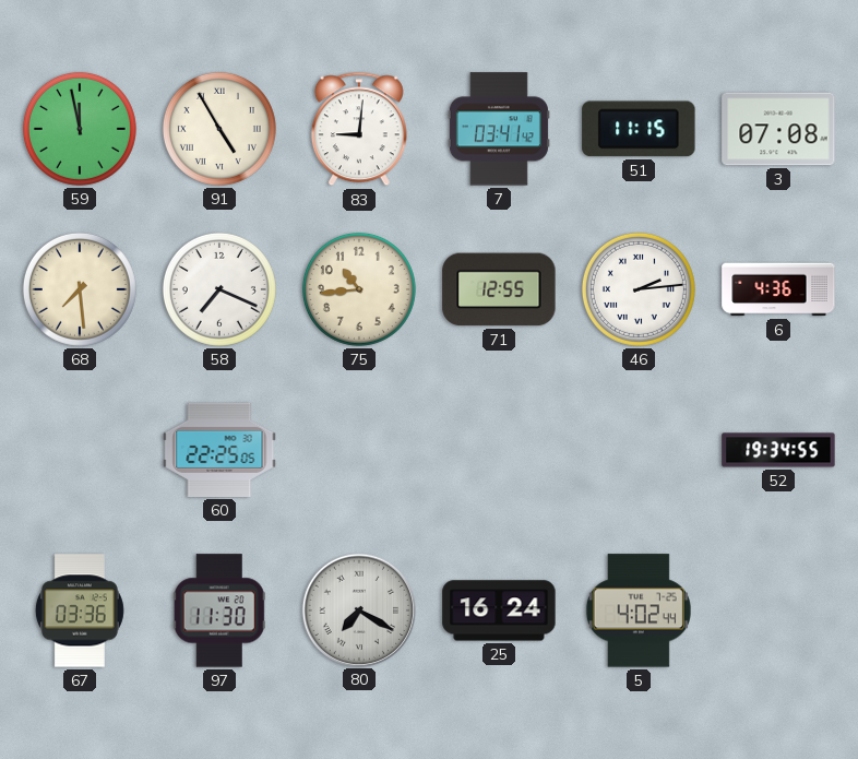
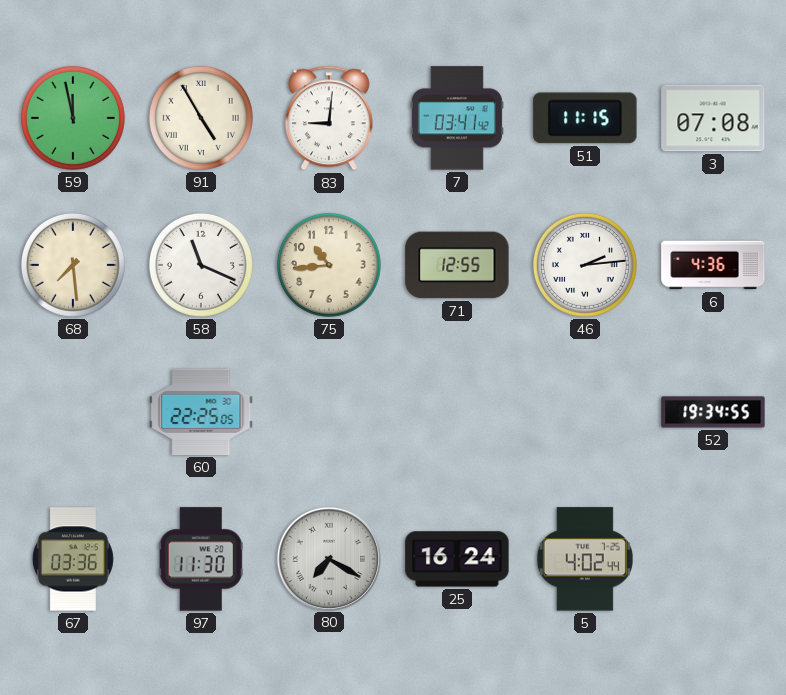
58: 7:19 -> 11:19
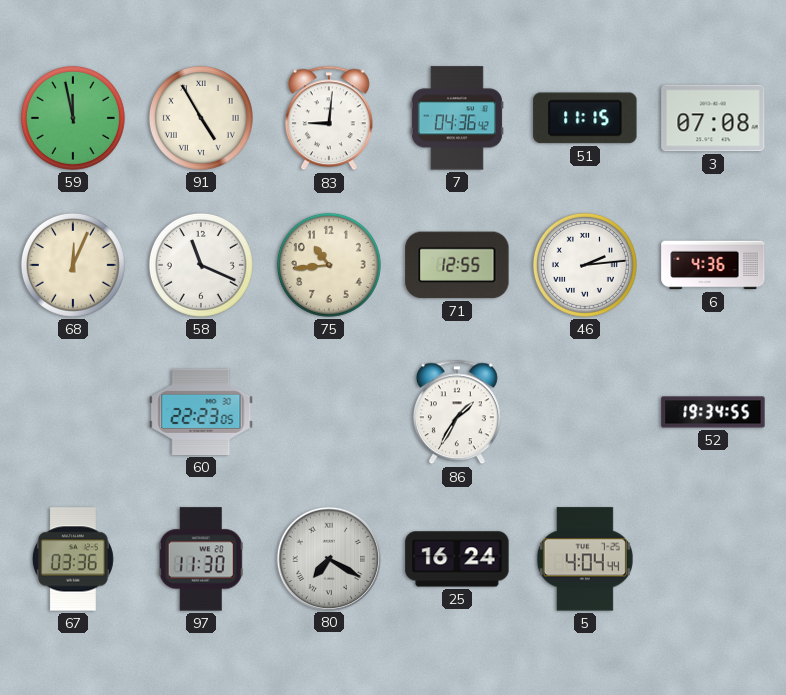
7: 03:41 -> 04:36
68: 7:29 -> 12:04
60: 22:25 -> 22:23
86: none -> 1:35
5: 4:02 -> 4:04
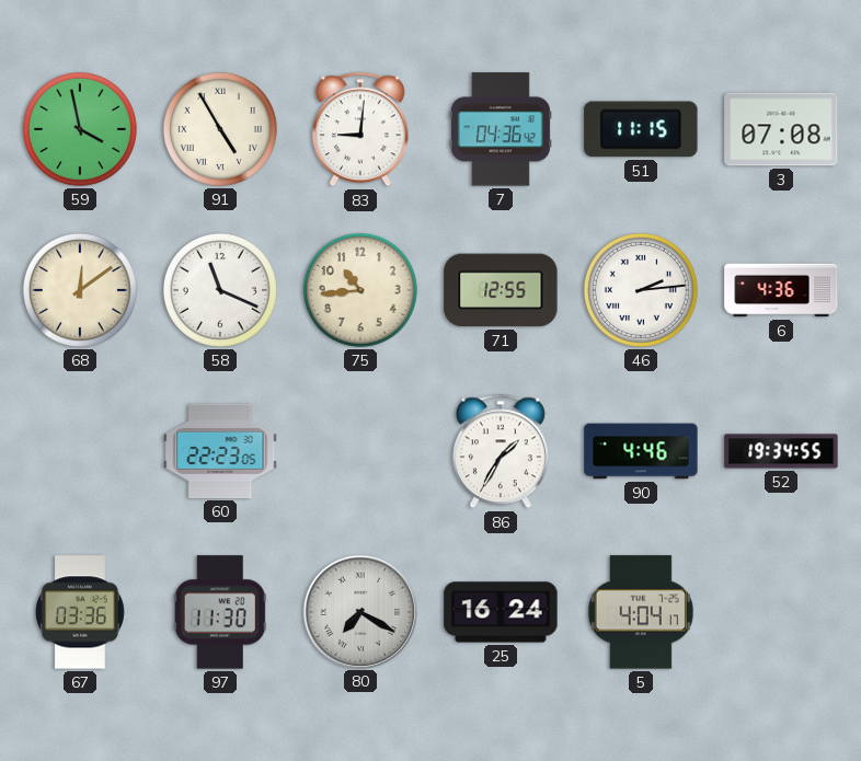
59: 11:58 -> 3:58
68: 12:04 -> 12:09
90: none -> 4:46
5: 4:04:44 -> 4:04:17
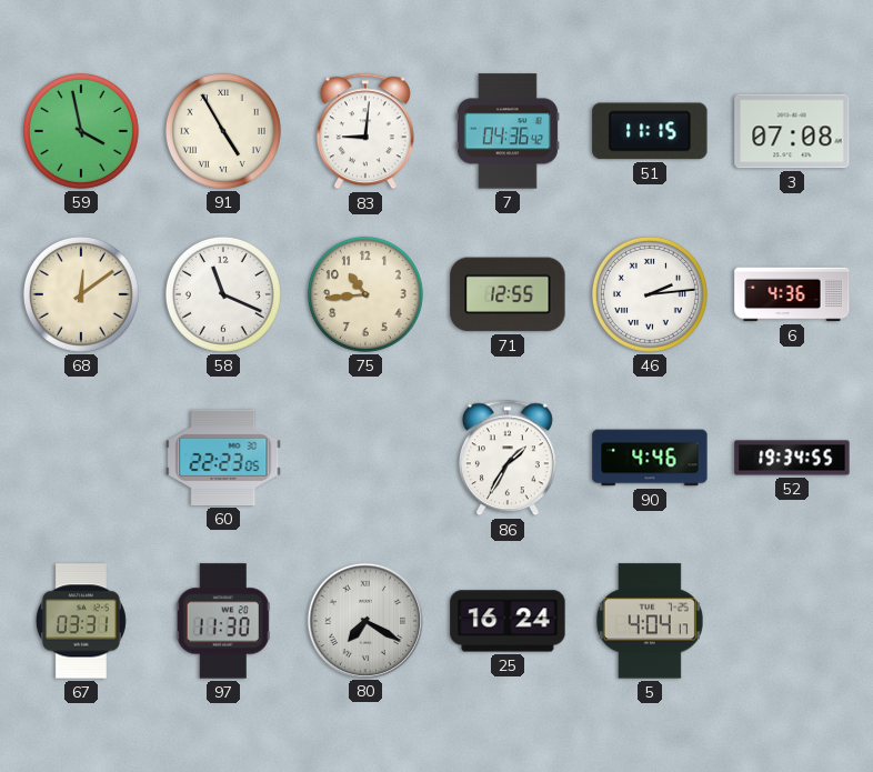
67: 03:36 -> 03:31
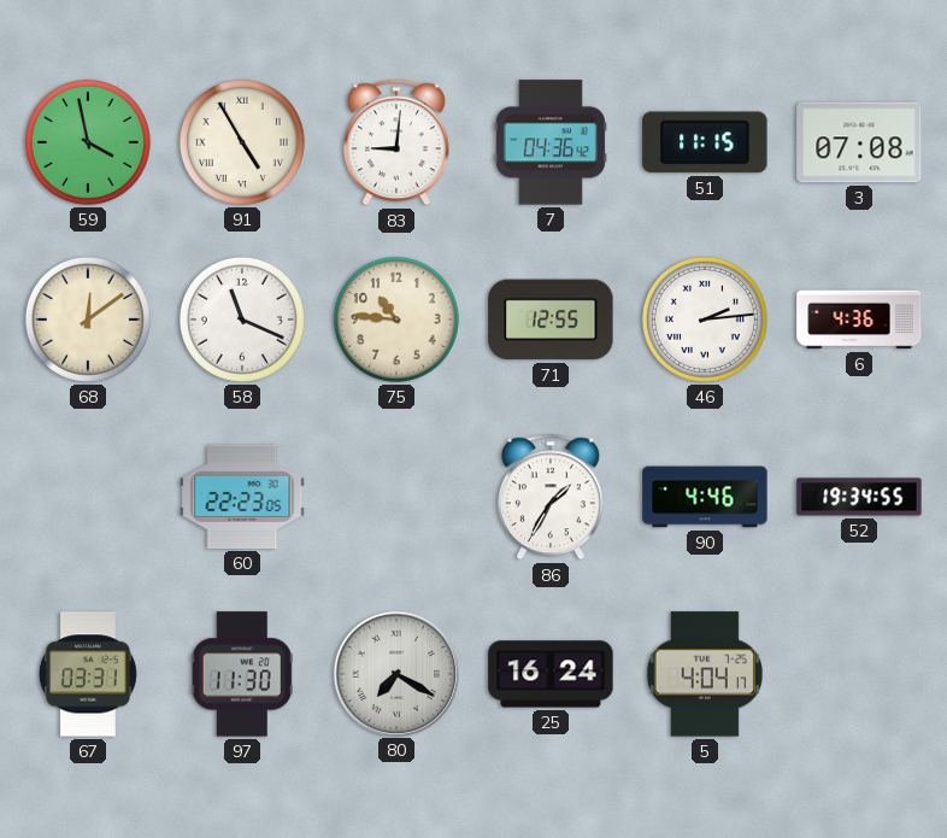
75: 10:44 -> 10:46
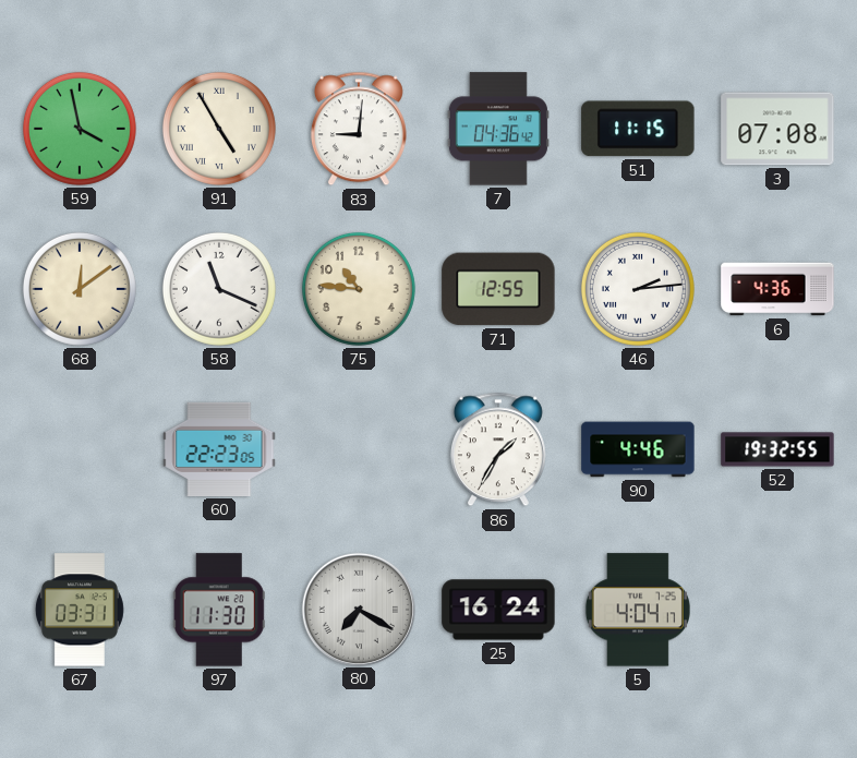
52: 19:34 -> 19:32
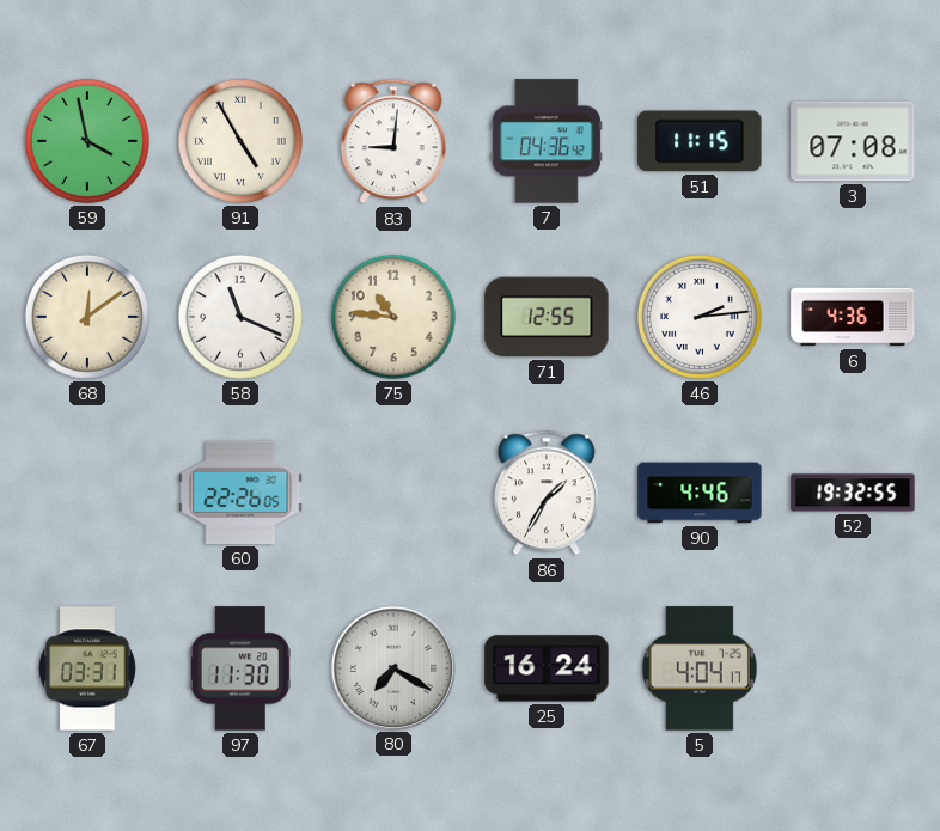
60: 22:23 -> 22:26
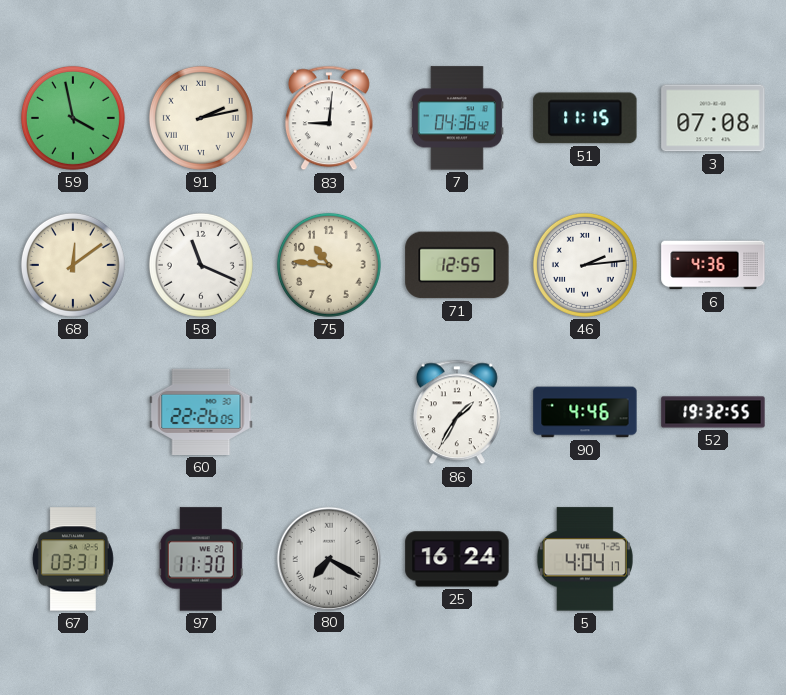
91: 4:55 -> 2:13
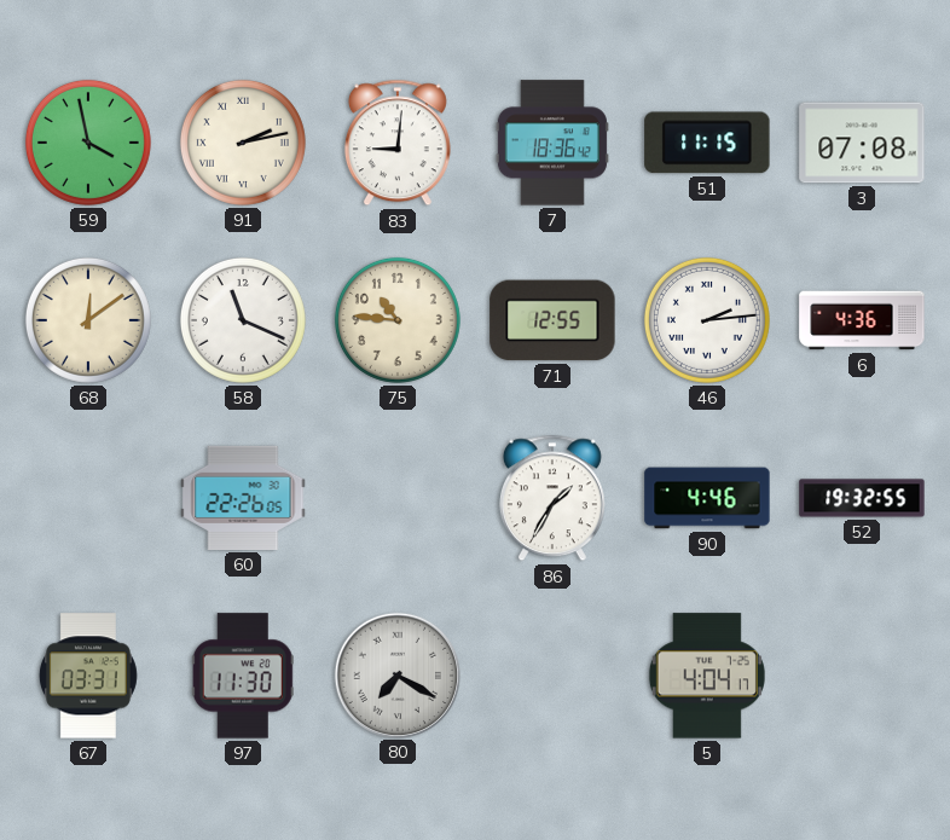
7: 04:36 -> 18:36
25: 16:24 -> none
